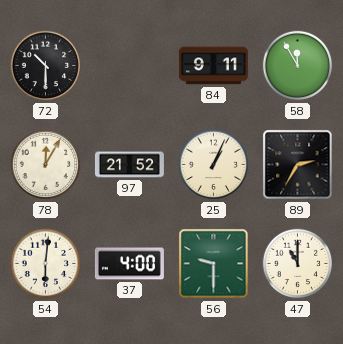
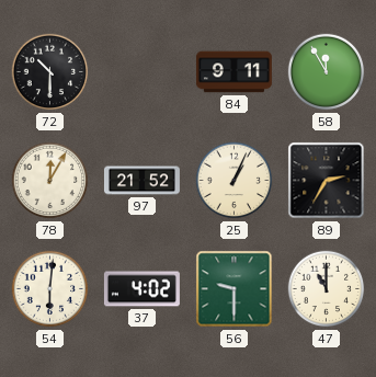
37: 4:00 -> 4:02
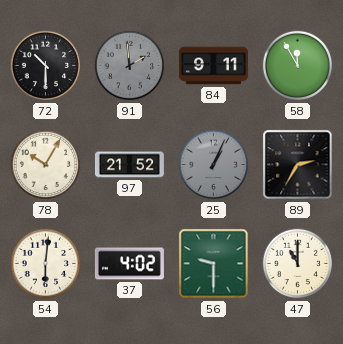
91: none -> 1:59
78: 12:05 -> 10:05
25 dial: cream -> grey
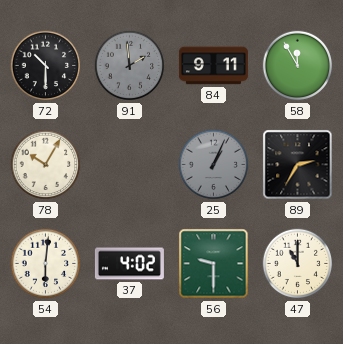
97: 21:52 -> none
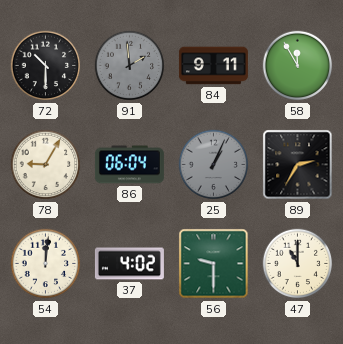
78: 10:05 -> 9:05
86: none -> 06:04
54: 6:01 -> 12:01
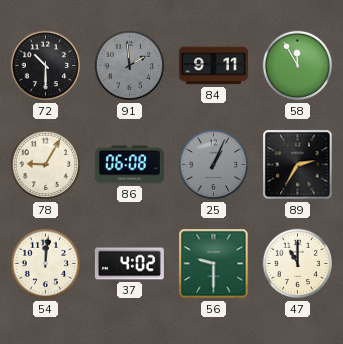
86: 06:04 -> 06:08
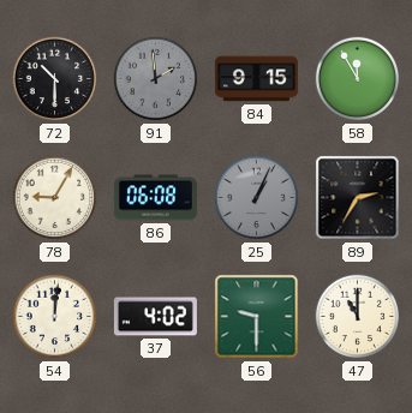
84: 9:11 -> 9:15
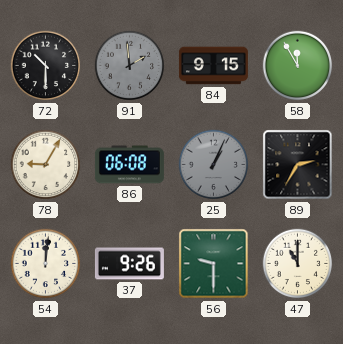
37: 4:02 -> 9:26
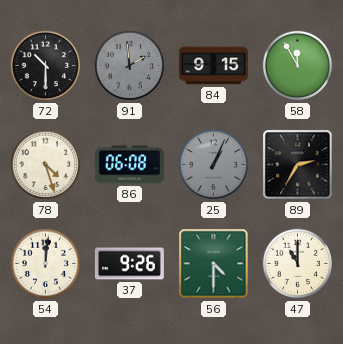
78: 9:05 -> 4:27
56: 9:30 -> 4:30
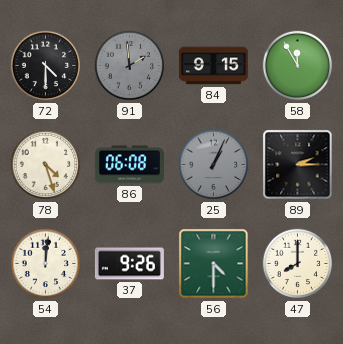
72: 10:30 -> 4:30
89: 2:35 -> 2:15
47: 11:00 -> 8:00
